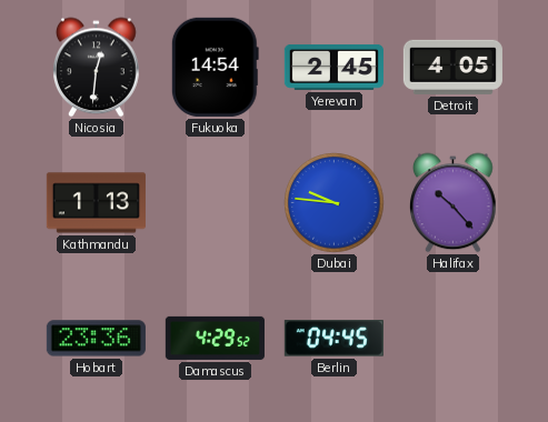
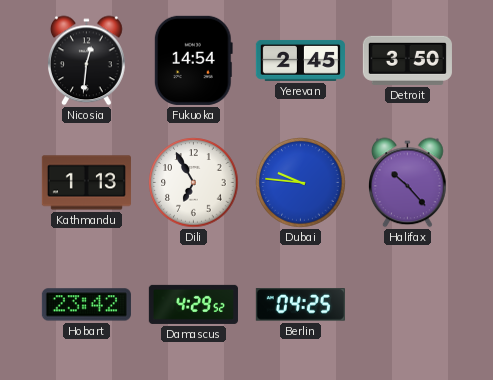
Detroit: 4:05 -> 3:50
Dili: none -> 6:55
Hobart: 23:36 -> 23:42
Berlin: 04:45 -> 04:25
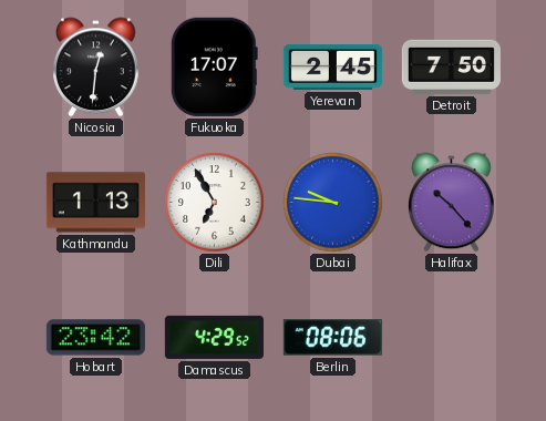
Fukuoka: 14:54 -> 17:07
Detroit: 3:50 -> 7:50
Berlin: 04:25 -> 08:06
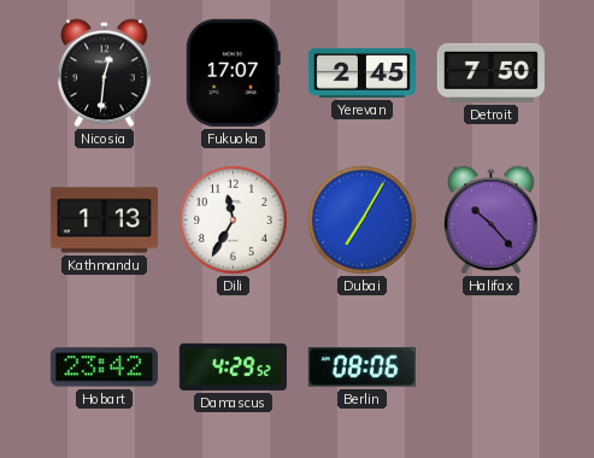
Dili: 6:55 -> 11:35
Dubai: 9:46 -> 7:05
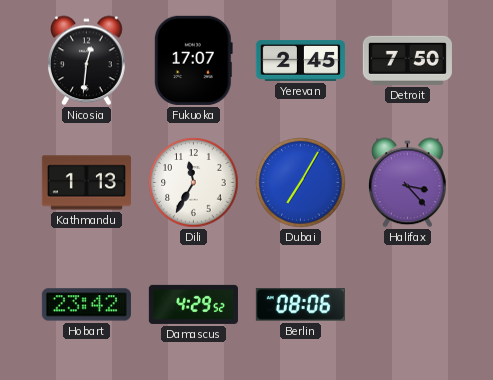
Halifax: 10:23 -> 3:23
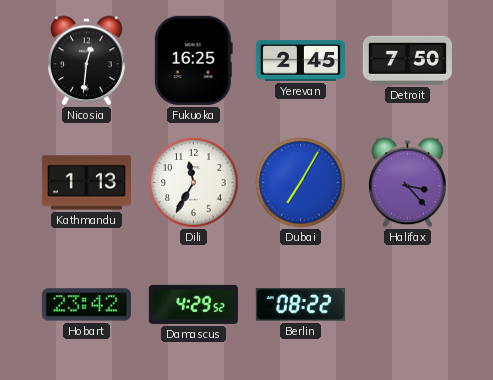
Fukuoka: 17:07 -> 16:25
Berlin: 08:06 -> 08:22
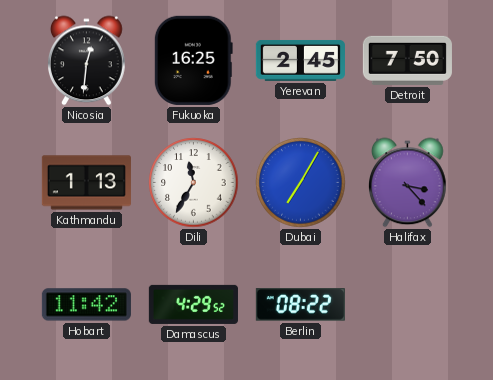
Hobart: 23:42 -> 11:42
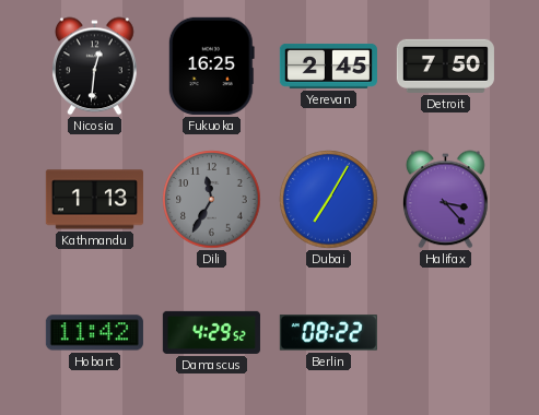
Dili dial: white -> grey
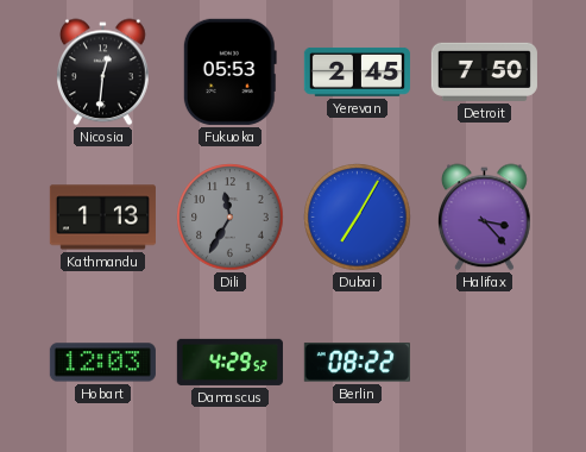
Fukuoka: 16:25 -> 05:53
Hobart: 11:42 -> 12:03
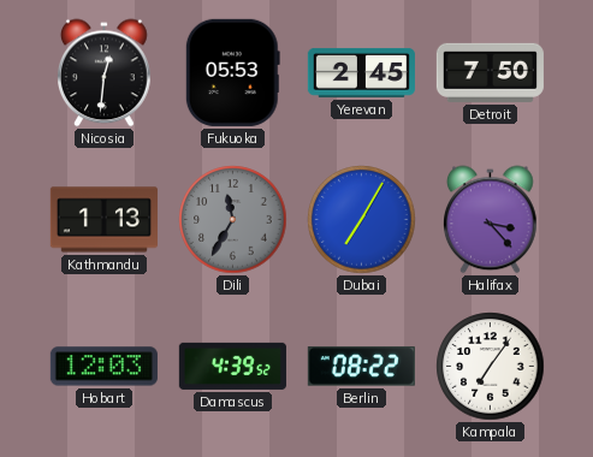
Damascus: 4:29 -> 4:39
Kampala: none -> 7:06
